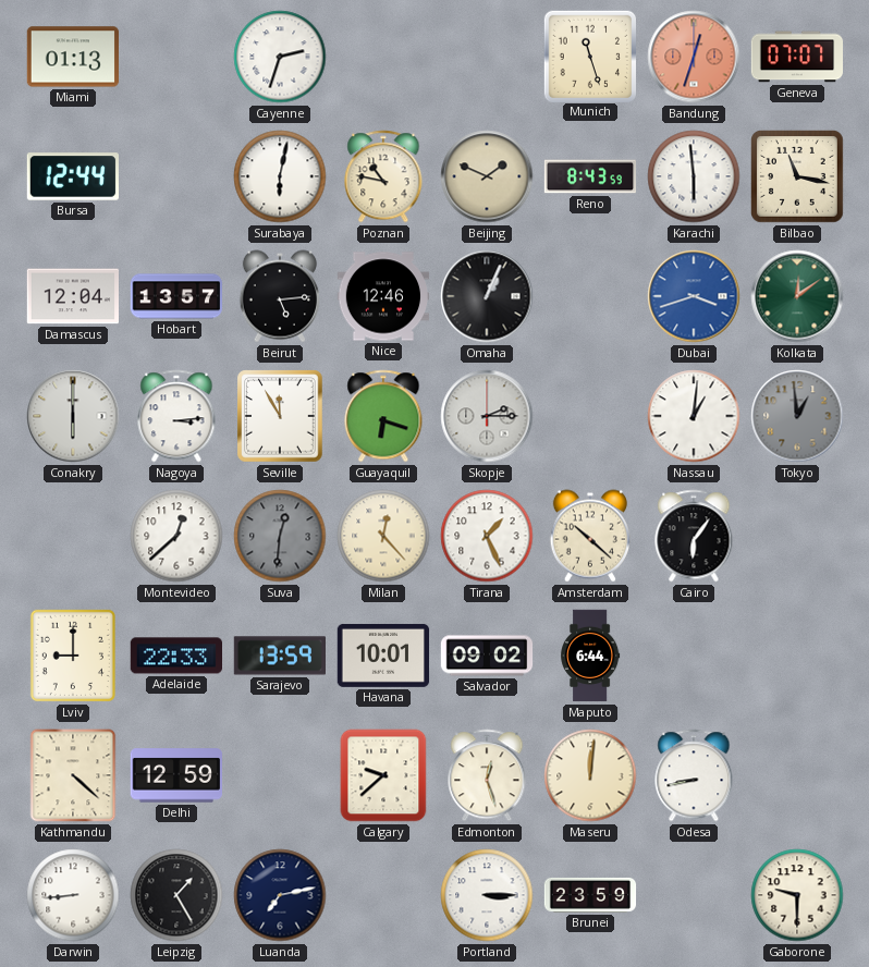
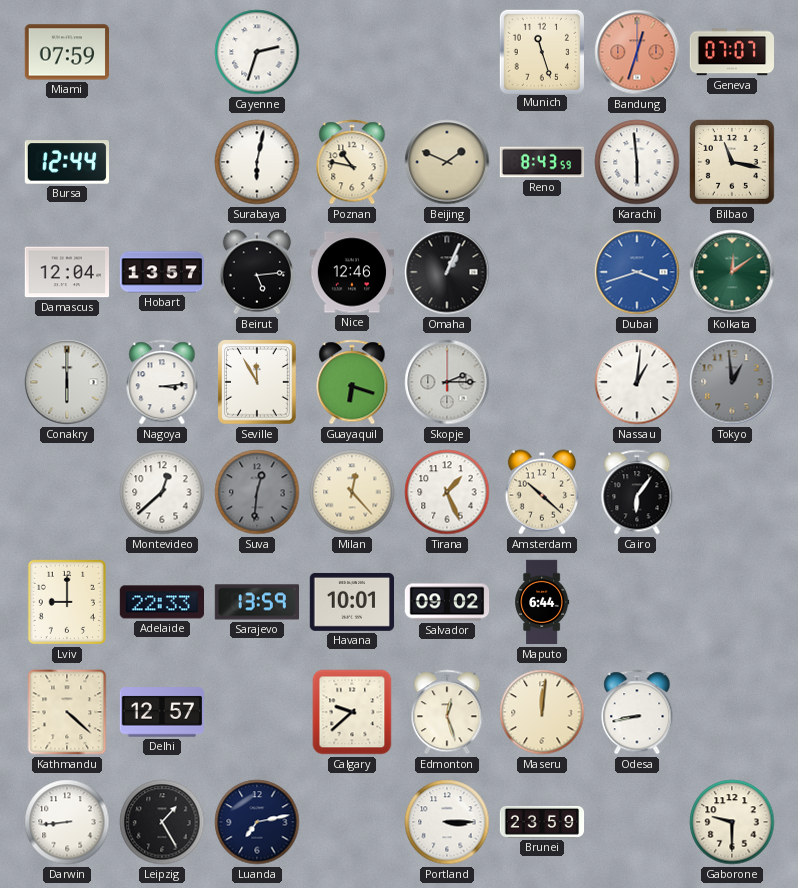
Miami: 01:13 -> 07:59
Delhi: 12:59 -> 12:57
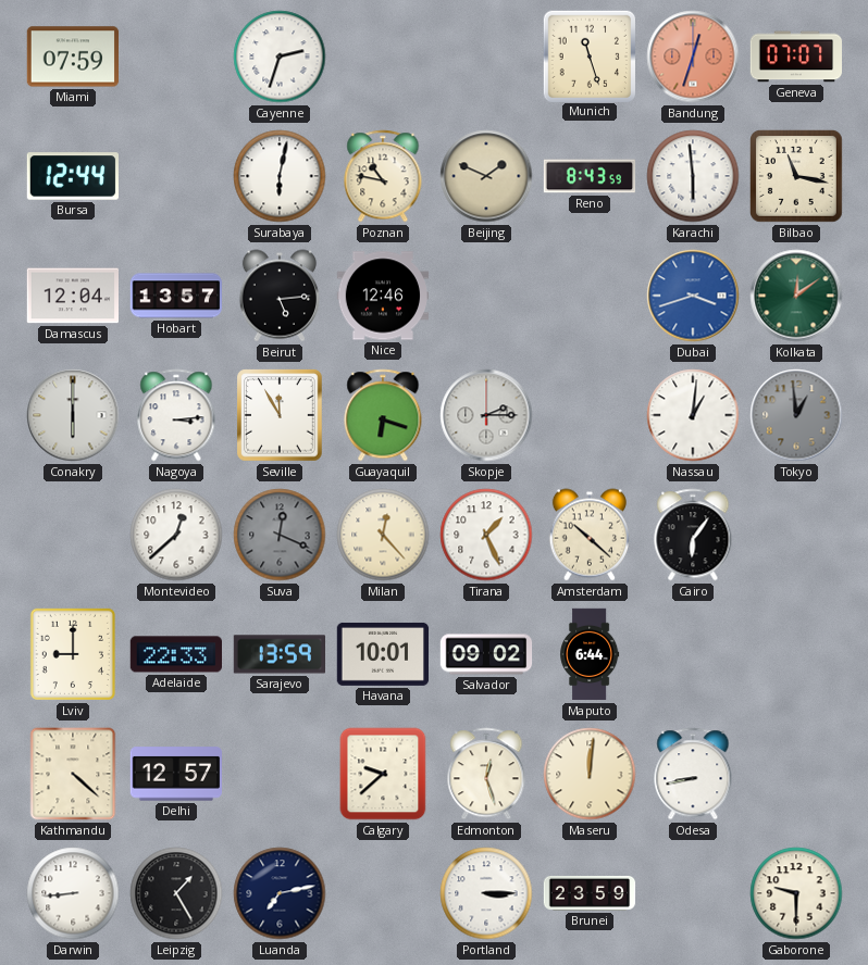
Omaha: 1:04 -> none
Suva: 12:31 -> 12:19
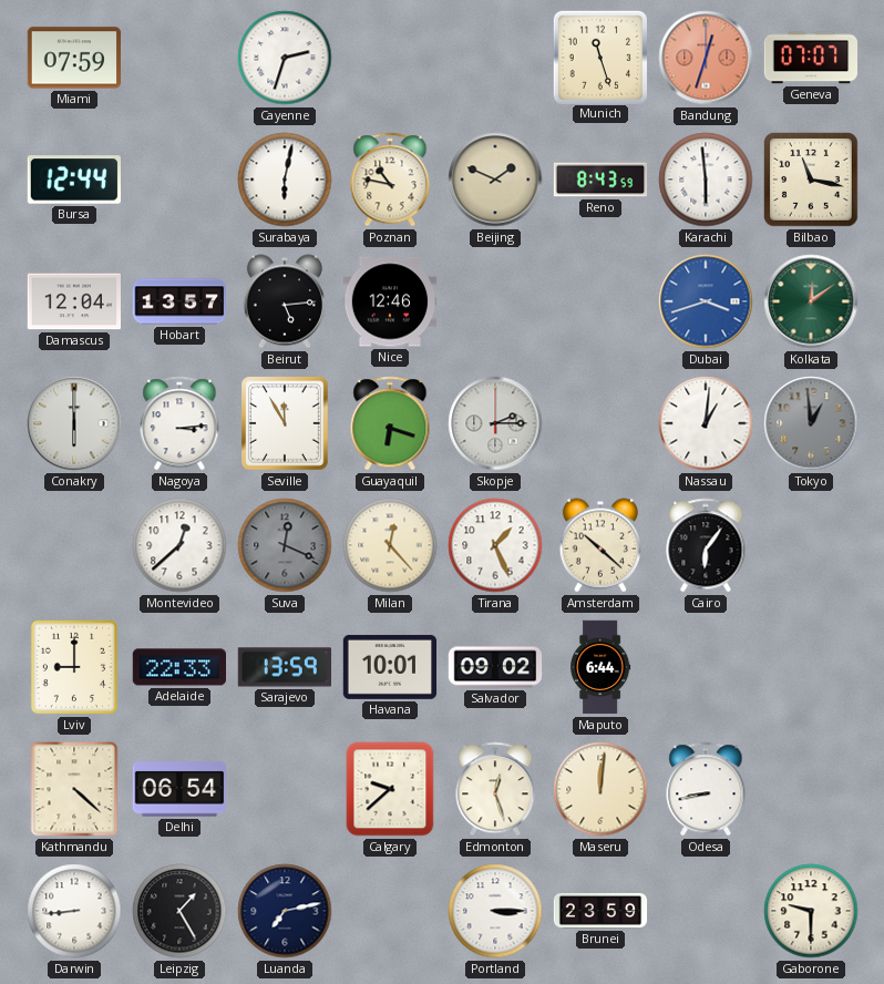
Delhi: 12:57 -> 06:54
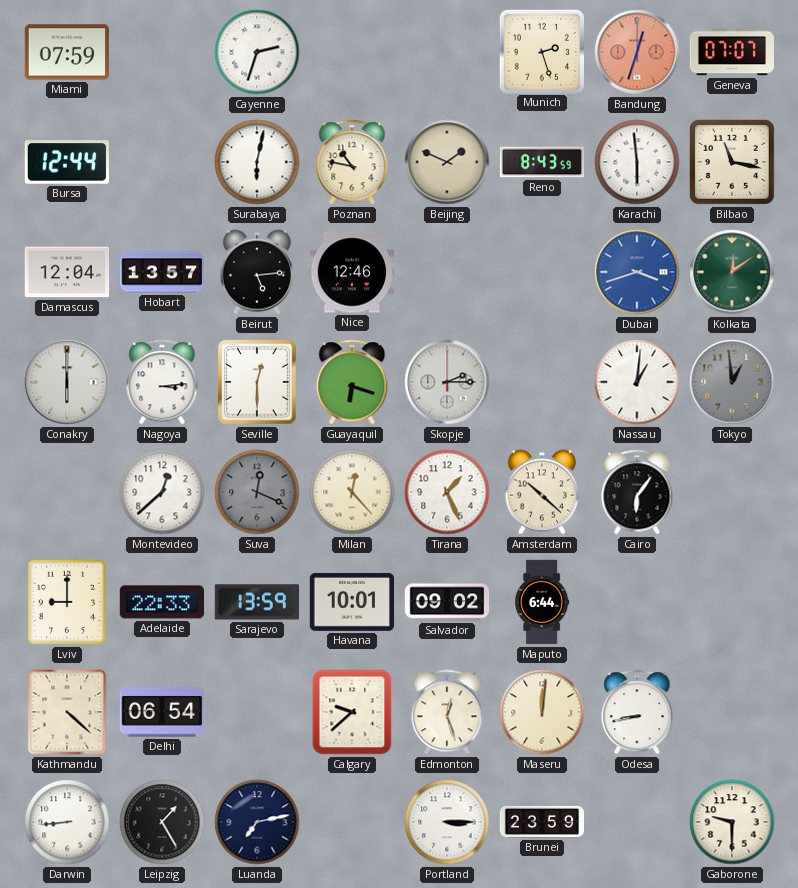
Munich: 11:27 -> 2:27
Seville: 11:55 -> 12:30
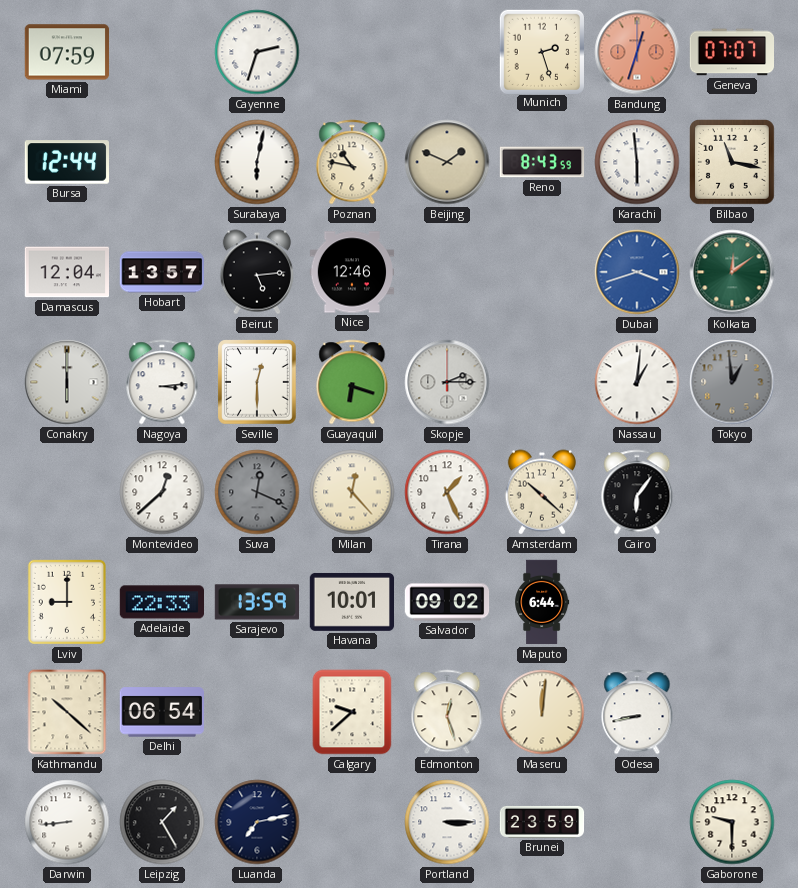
Kathmandu: 4:22 -> 10:22
